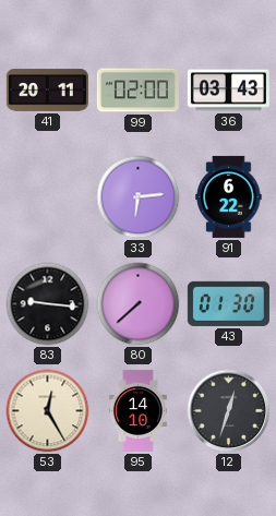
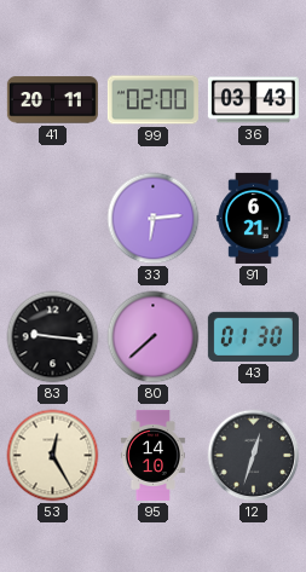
91: 6:22 -> 6:21
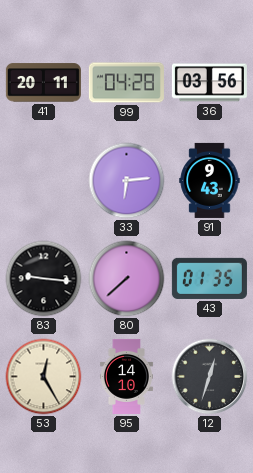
99: 02:00 -> 04:28
36: 03:43 -> 03:56
91: 6:21 -> 9:43
43: 01:30 -> 01:35
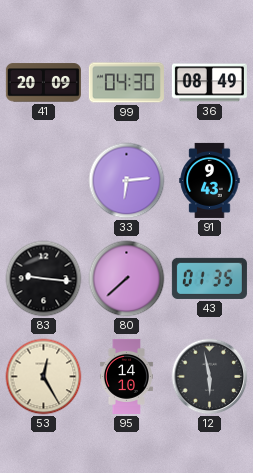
41: 20:11 -> 20:09
99: 04:28 -> 04:30
36: 03:56 -> 08:49
12: 12:33 -> 5:58
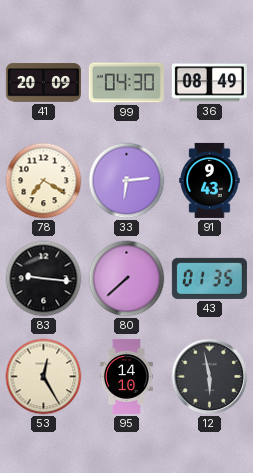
78: none -> 7:20
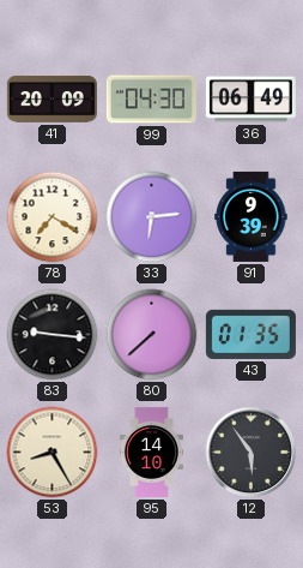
36: 08:49 -> 06:49
91: 9:43 -> 9:39
53: 12:25 -> 8:25
12: 5:58 -> 5:54
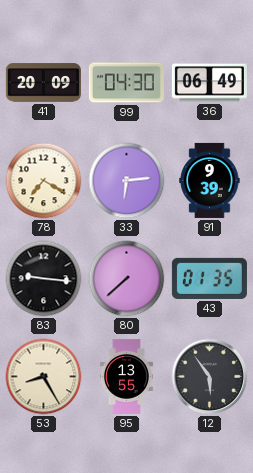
95: 14:10 -> 13:55
